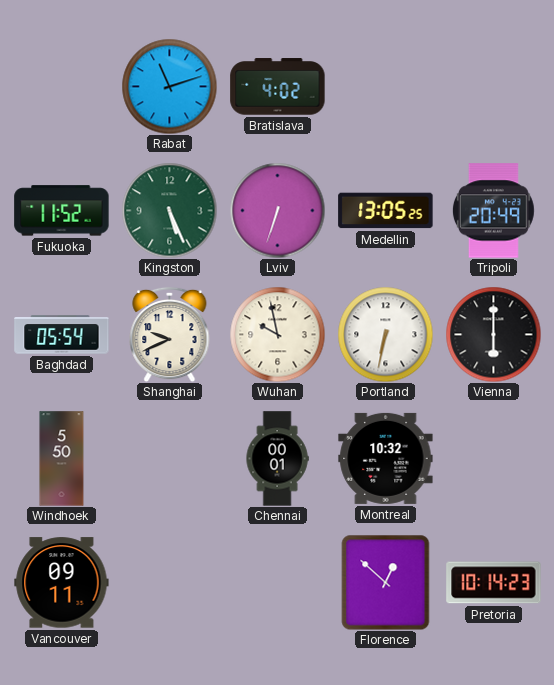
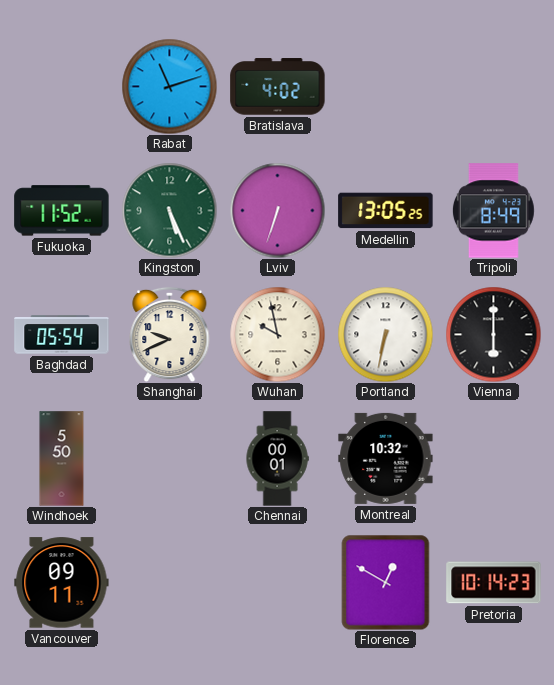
Tripoli: 20:49 -> 8:49
Florence: 12:52 -> 12:50
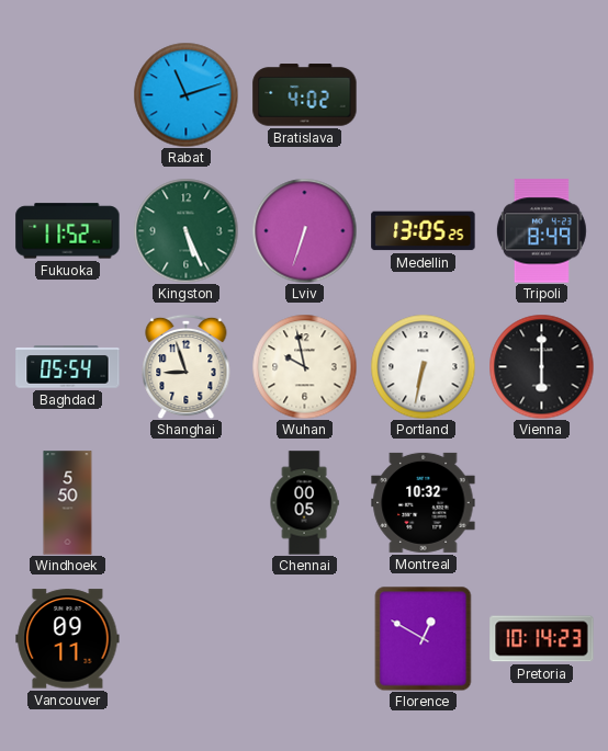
Shanghai: 9:41 -> 8:57
Chennai: 00:01 -> 00:05
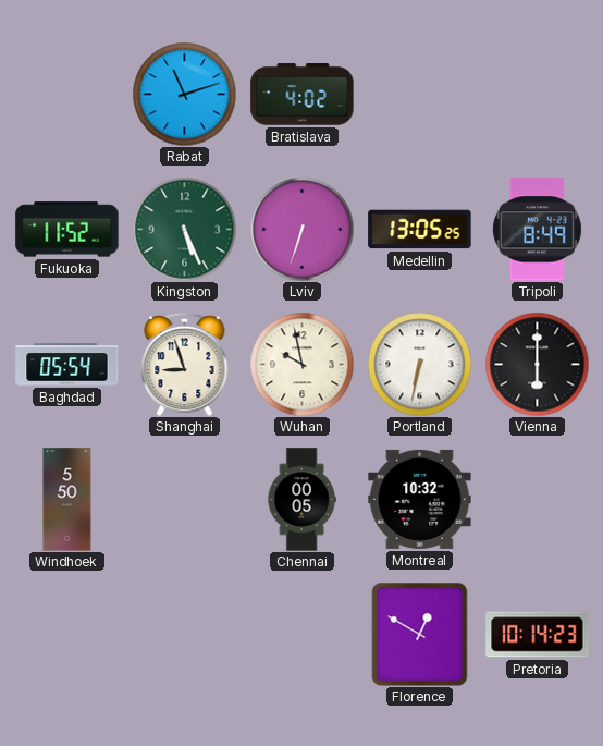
Vancouver: 09:11 -> none
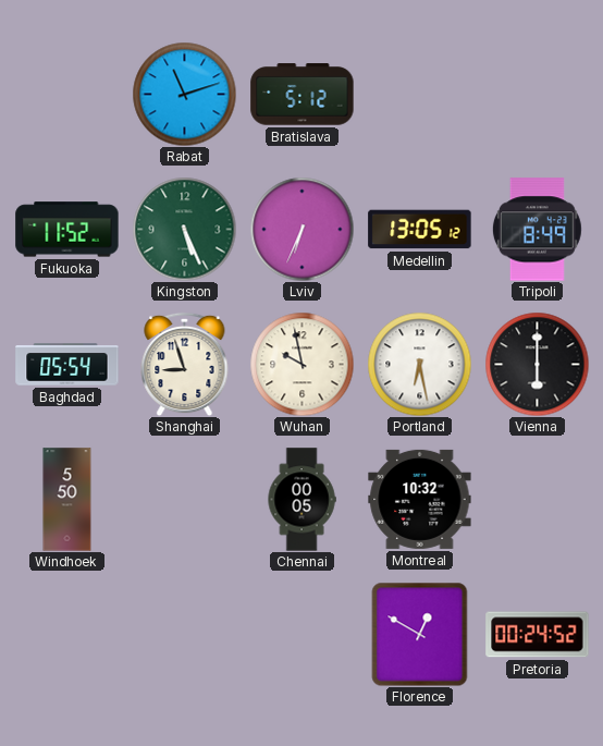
Bratislava: 4:02 -> 5:12
Lviv: 6:33 -> 6:34
Medellin: 13:05:25 -> 13:05:12
Portland: 6:32 -> 6:28
Pretoria: 10:14 -> 00:24
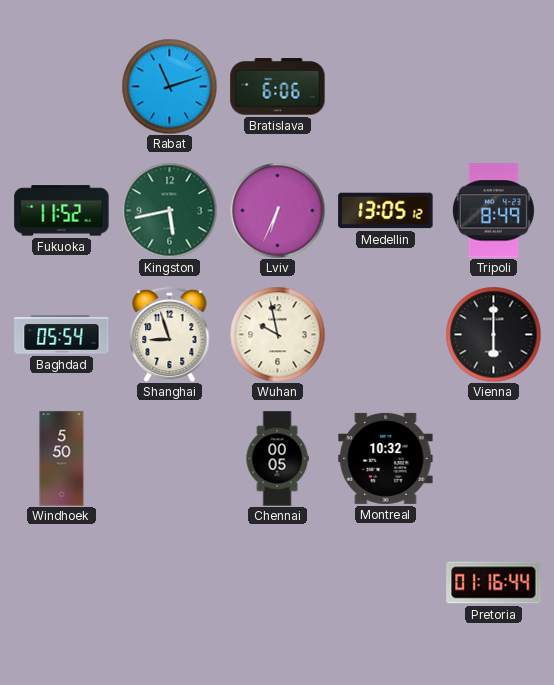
Bratislava: 5:12 -> 6:06
Kingston: 5:26 -> 5:43
Portland: 6:28 -> none
Florence: 12:50 -> none
Pretoria: 00:24 -> 01:16
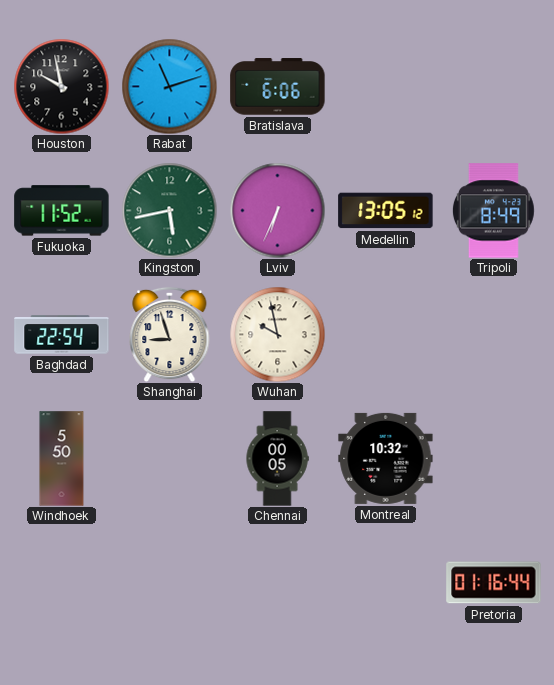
Houston: none -> 9:58
Baghdad: 05:54 -> 22:54
Vienna: 6:00 -> none
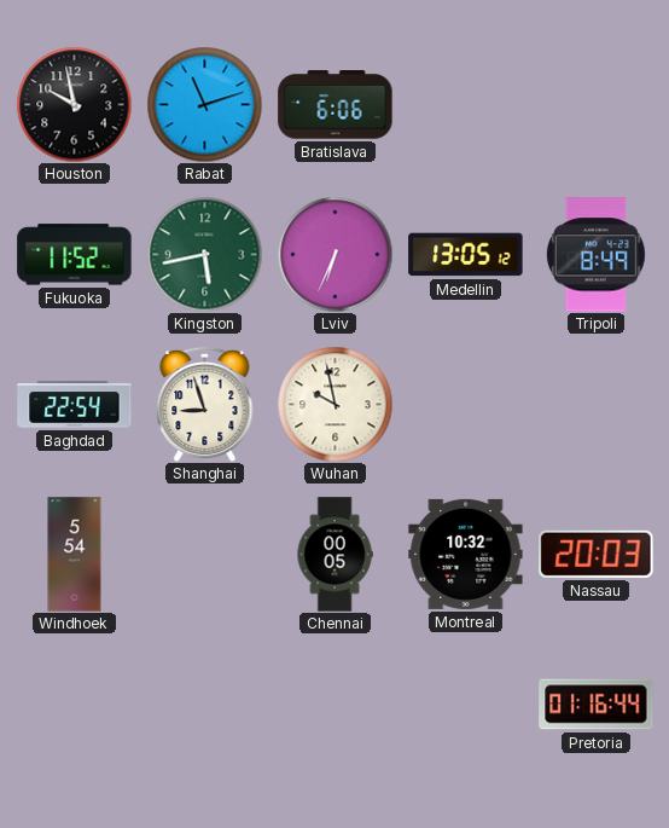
Windhoek: 5:50 -> 5:54
Nassau: none -> 20:03
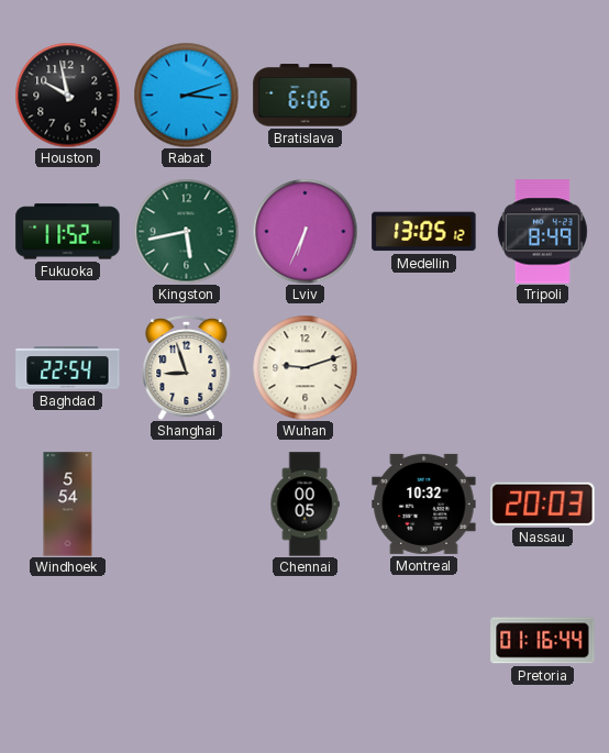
Rabat: 11:12 -> 3:12
Wuhan: 9:58 -> 9:12
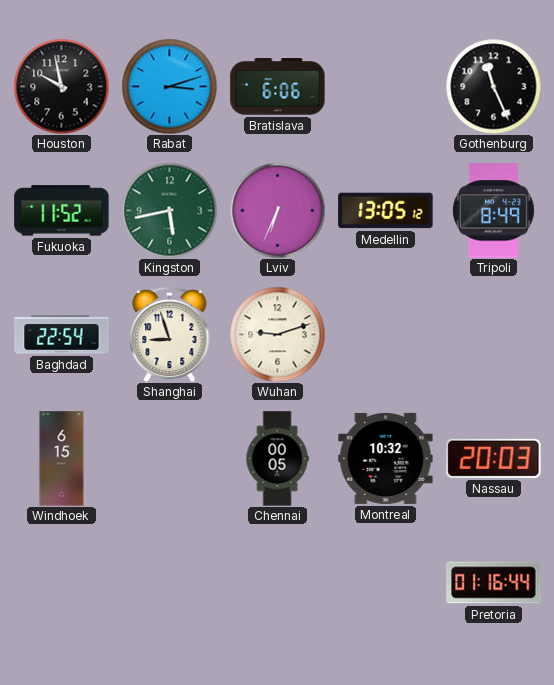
Gothenburg: none -> 11:26
Windhoek: 5:54 -> 6:15
